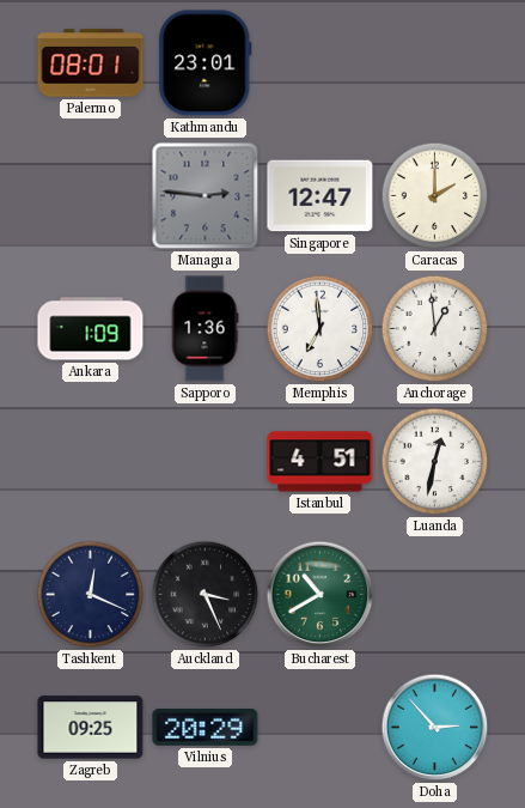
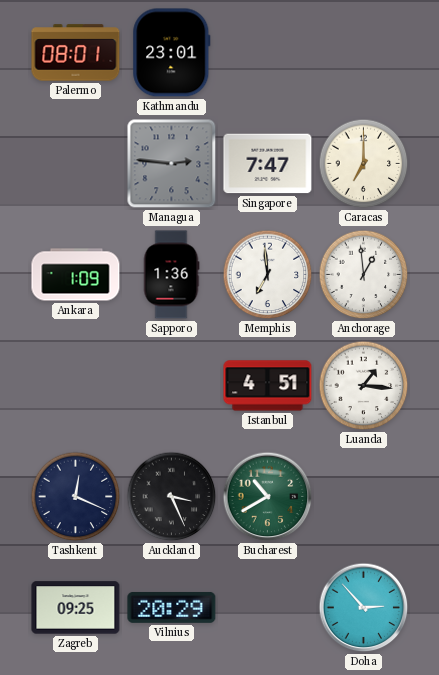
Singapore: 12:47 -> 7:47
Caracas: 2:00 -> 7:00
Luanda: 12:32 -> 1:16
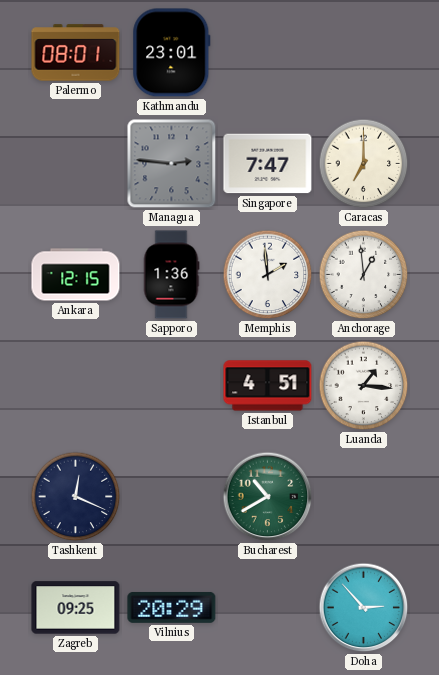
Ankara: 1:09 -> 12:15
Memphis: 6:59 -> 1:59
Auckland: 3:26 -> none
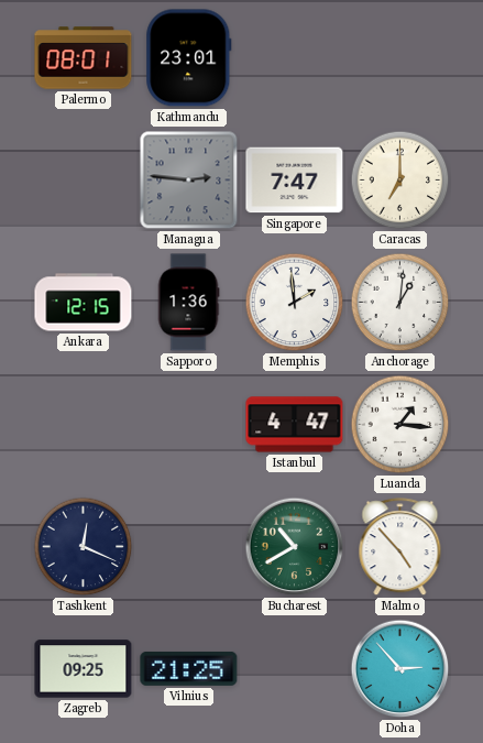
Anchorage: 12:59 -> 1:01
Istanbul: 4:51 -> 4:47
Malmo: none -> 4:53
Vilnius: 20:29 -> 21:25
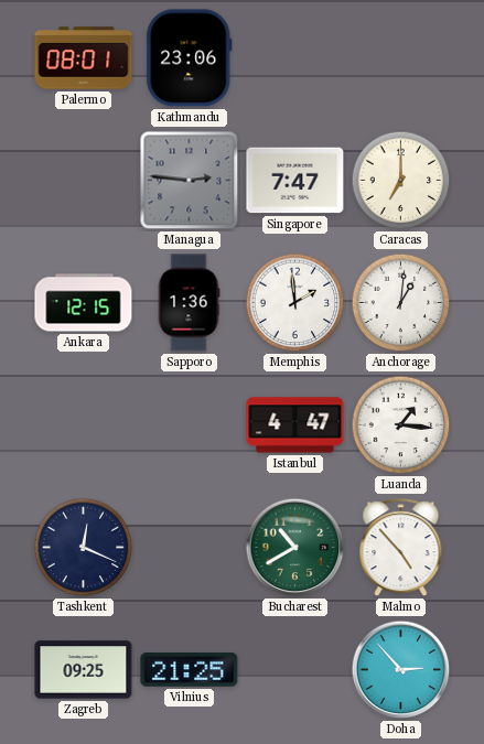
Kathmandu: 23:01 -> 23:06
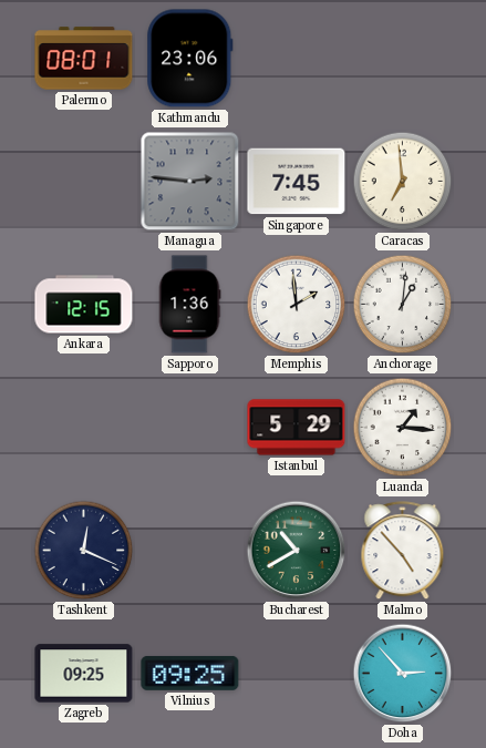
Singapore: 7:47 -> 7:45
Caracas: 7:00 -> 6:59
Istanbul: 4:47 -> 5:29
Vilnius: 21:25 -> 09:25
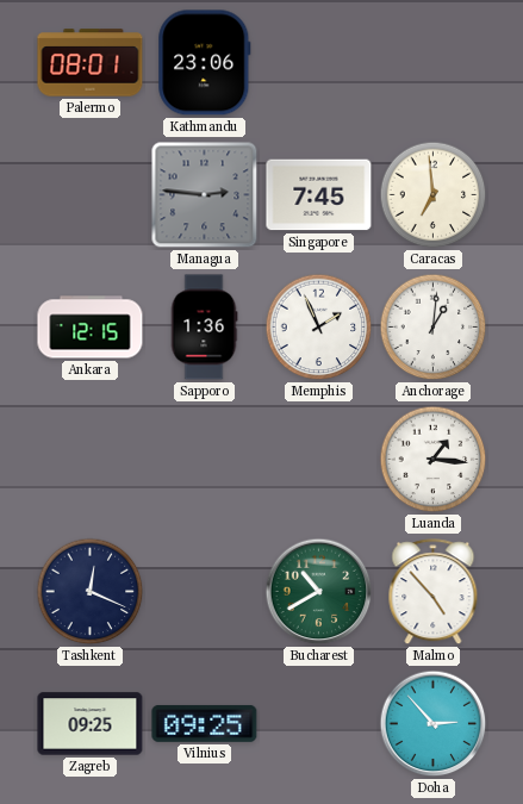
Memphis: 1:59 -> 1:56
Istanbul: 5:29 -> none
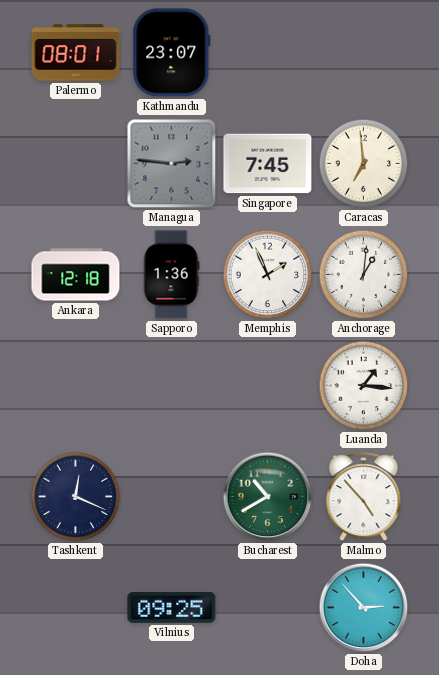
Kathmandu: 23:06 -> 23:07
Ankara: 12:15 -> 12:18
Zagreb: 09:25 -> none
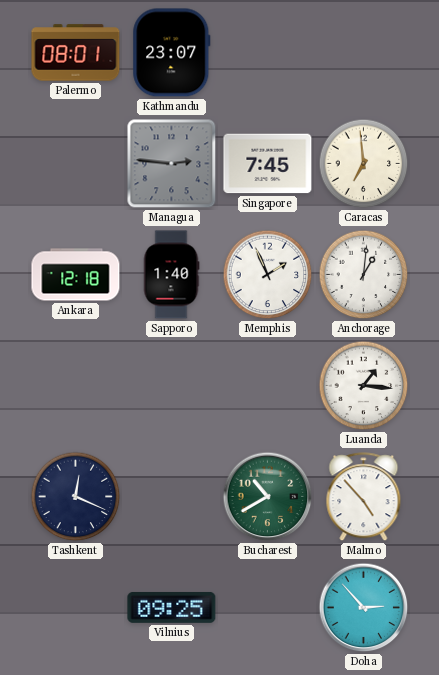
Sapporo: 1:36 -> 1:40
